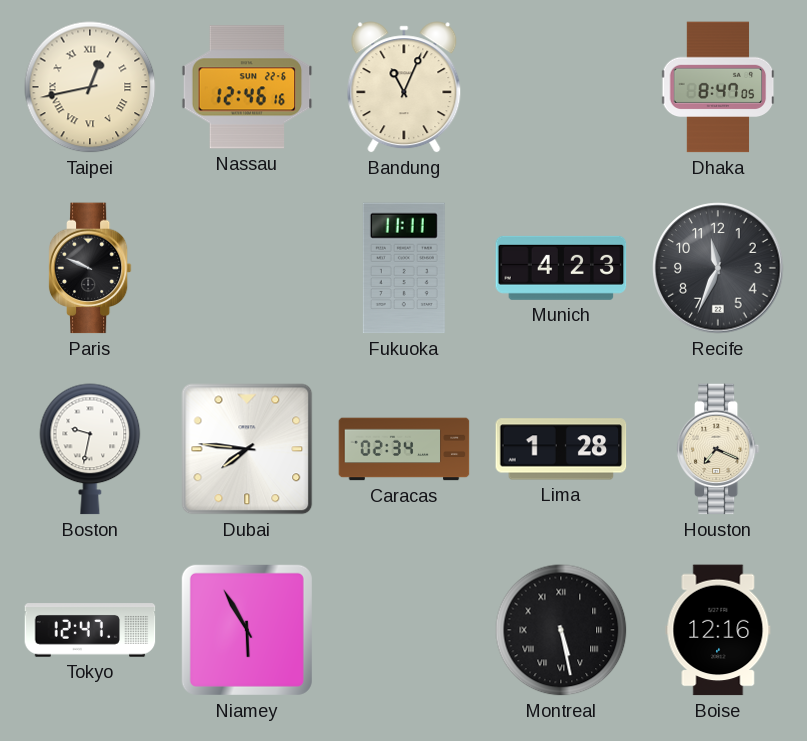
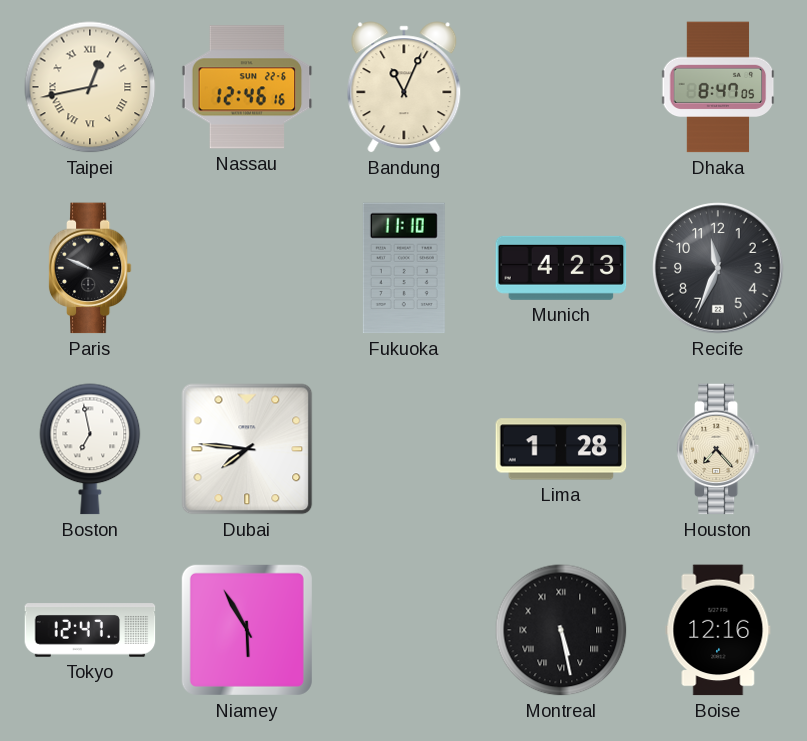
Fukuoka: 11:11 -> 11:10
Boston: 9:32 -> 6:58
Caracas: 02:34 -> none
Houston: 7:19 -> 7:23
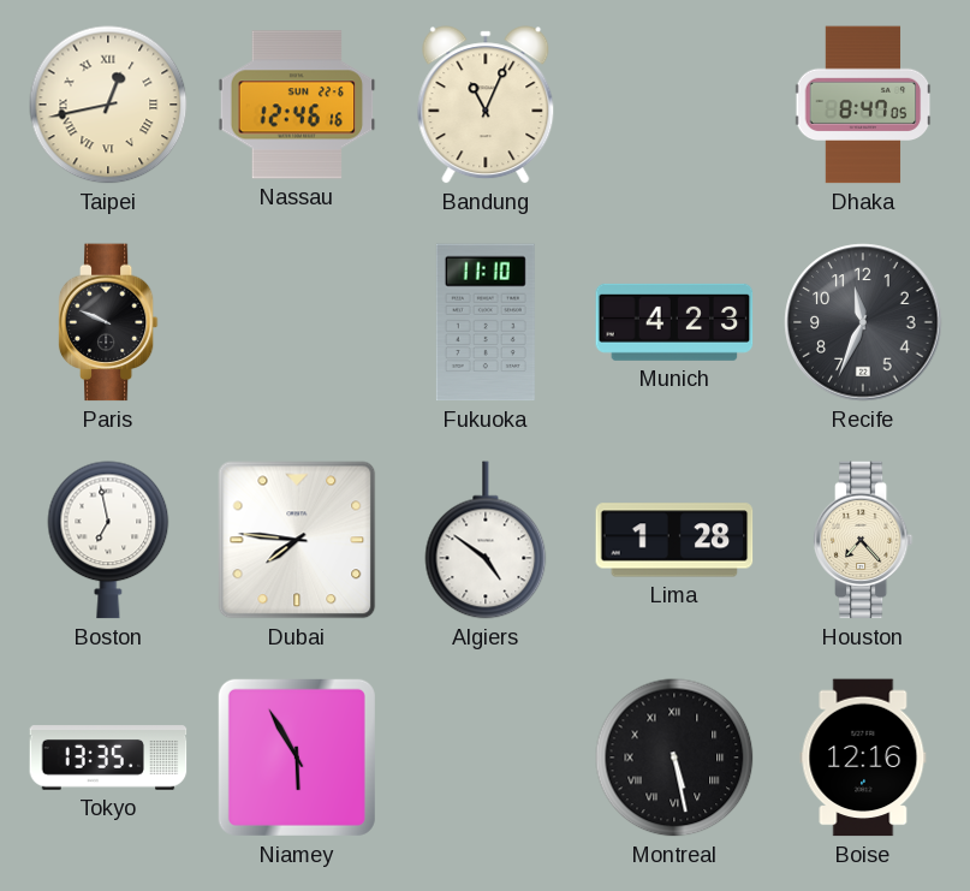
Algiers: none -> 4:51
Tokyo: 12:47 -> 13:35
